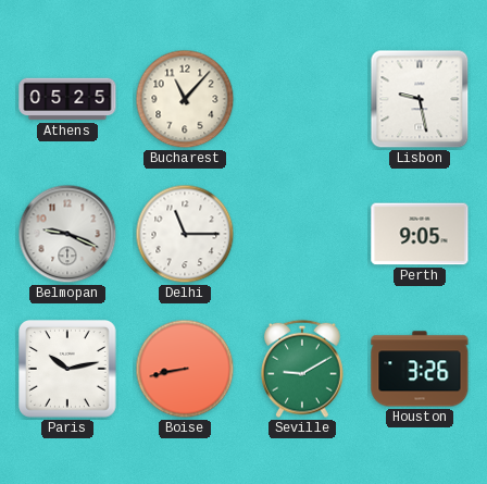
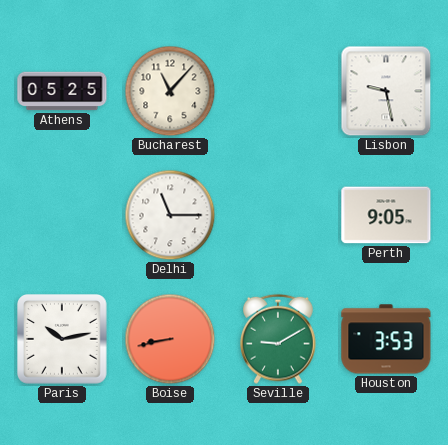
Belmopan: 9:19 -> none
Houston: 3:26 -> 3:53
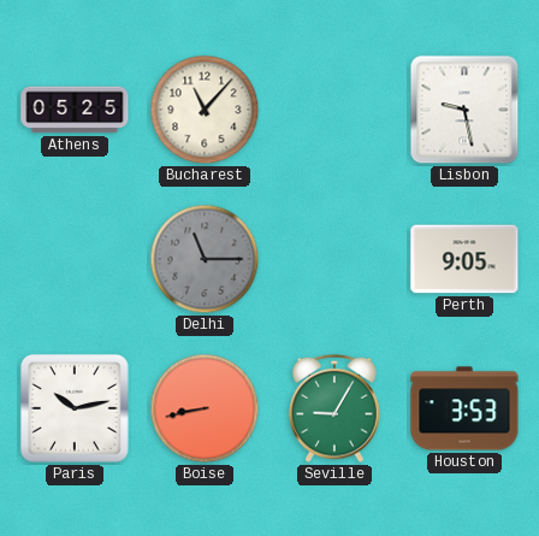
Delhi dial: white -> grey
Seville: 9:10 -> 9:05
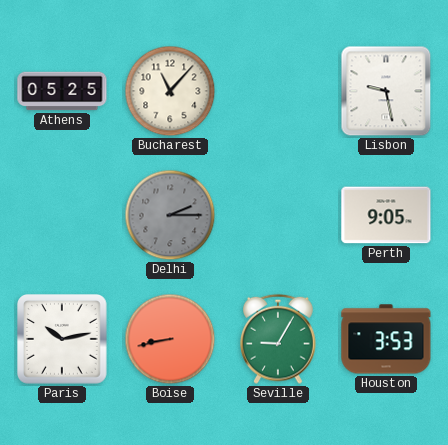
Delhi: 11:15 -> 2:15
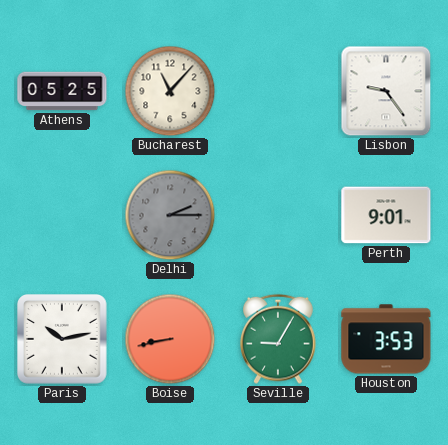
Lisbon: 9:28 -> 9:24
Perth: 9:05 -> 9:01
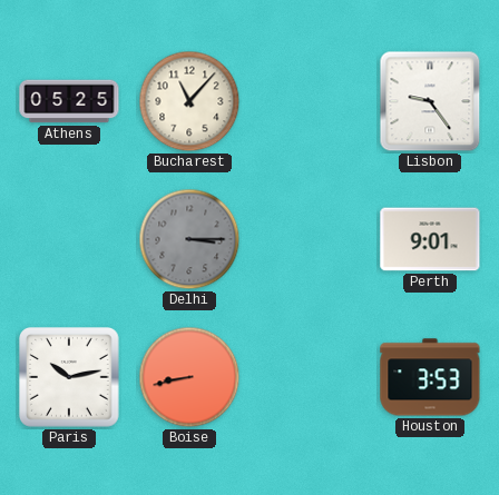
Delhi: 2:15 -> 3:15
Seville: 9:05 -> none
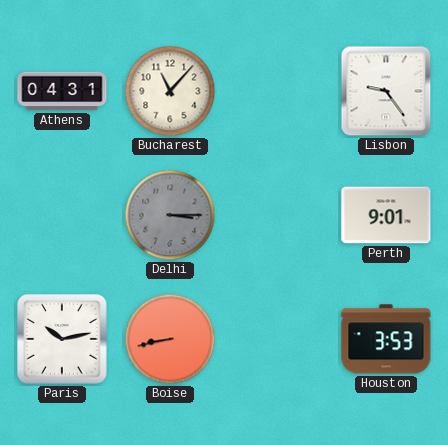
Athens: 05:25 -> 04:31
